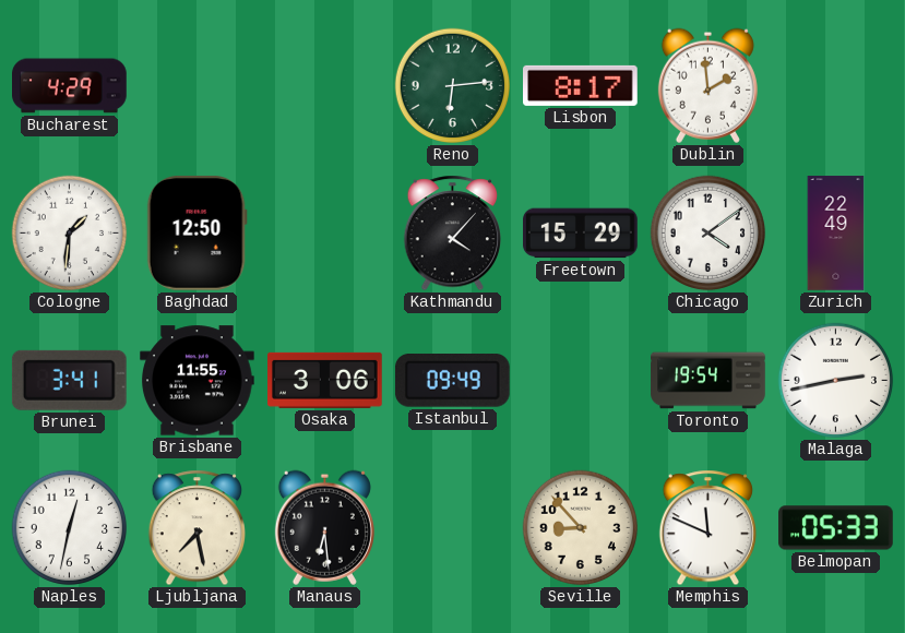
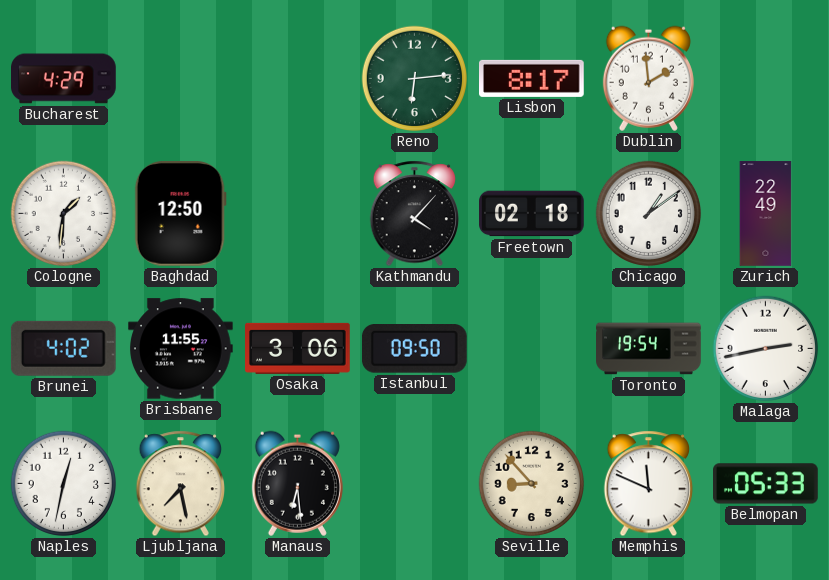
Freetown: 15:29 -> 02:18
Chicago: 4:09 -> 1:09
Brunei: 3:41 -> 4:02
Istanbul: 09:49 -> 09:50
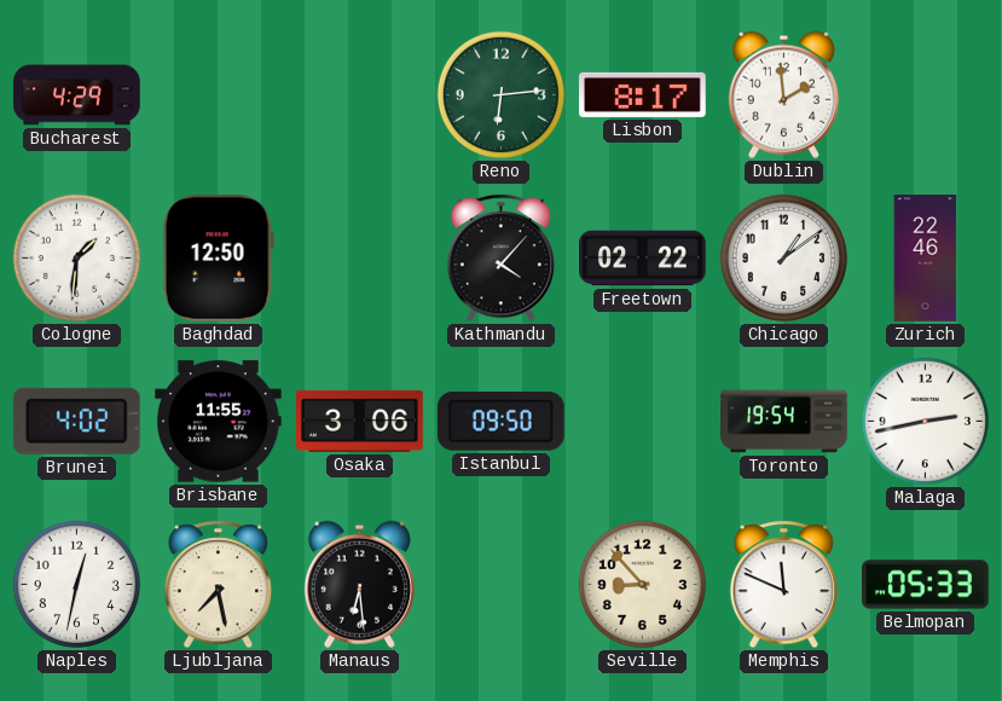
Freetown: 02:18 -> 02:22
Zurich: 22:49 -> 22:46
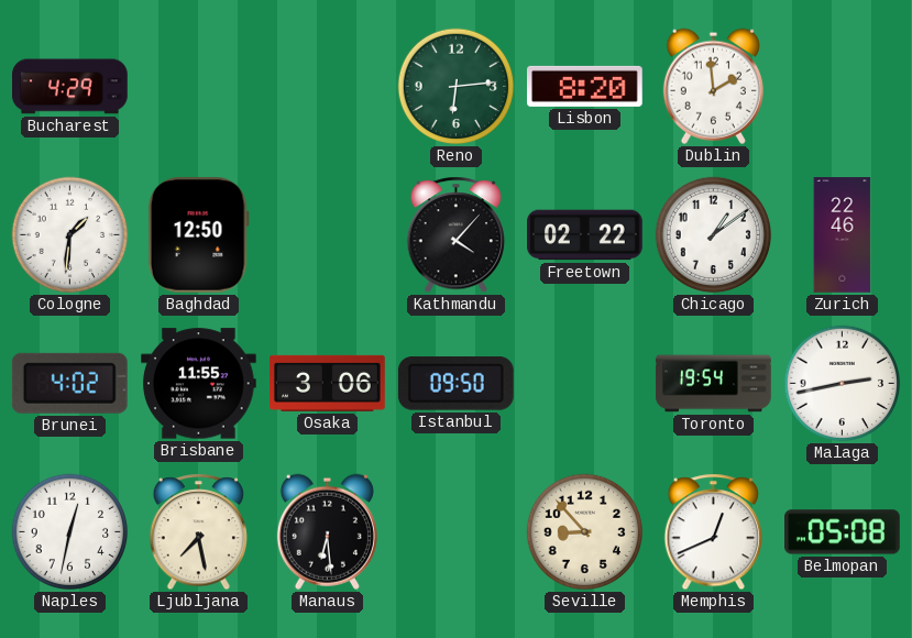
Lisbon: 8:17 -> 8:20
Memphis: 11:49 -> 12:41
Belmopan: 05:33 -> 05:08
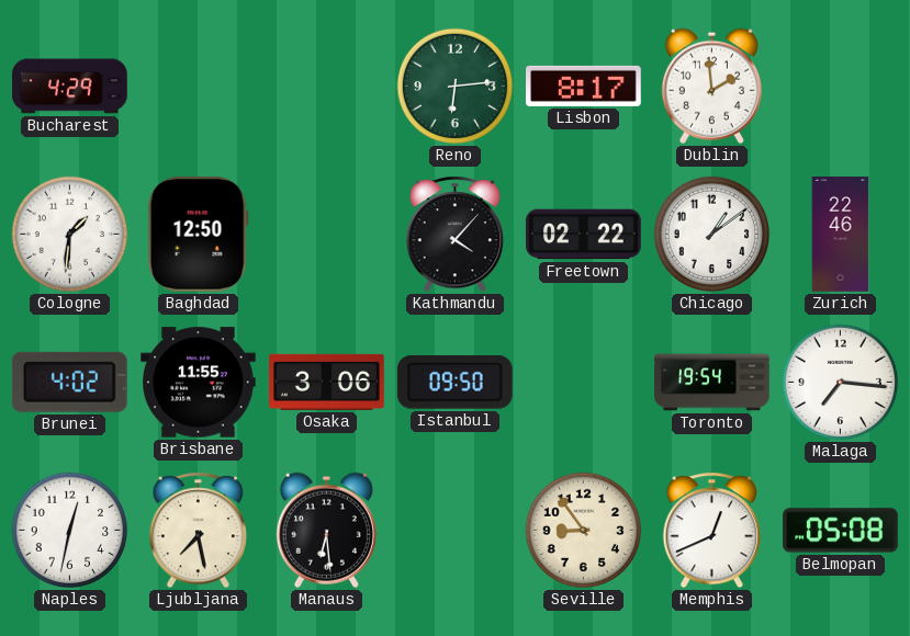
Lisbon: 8:20 -> 8:17
Malaga: 2:43 -> 7:16
Seville: 8:53 -> 8:54
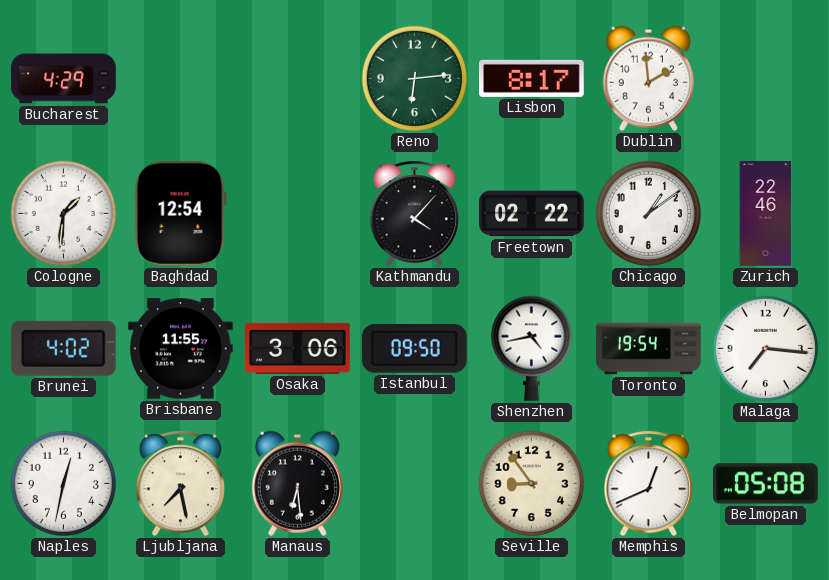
Baghdad: 12:50 -> 12:54
Shenzhen: none -> 4:43
